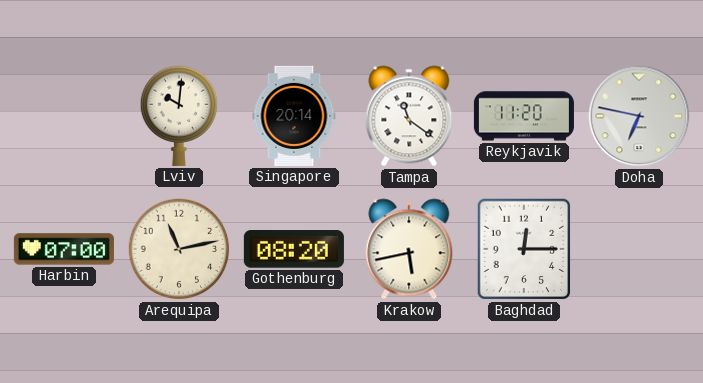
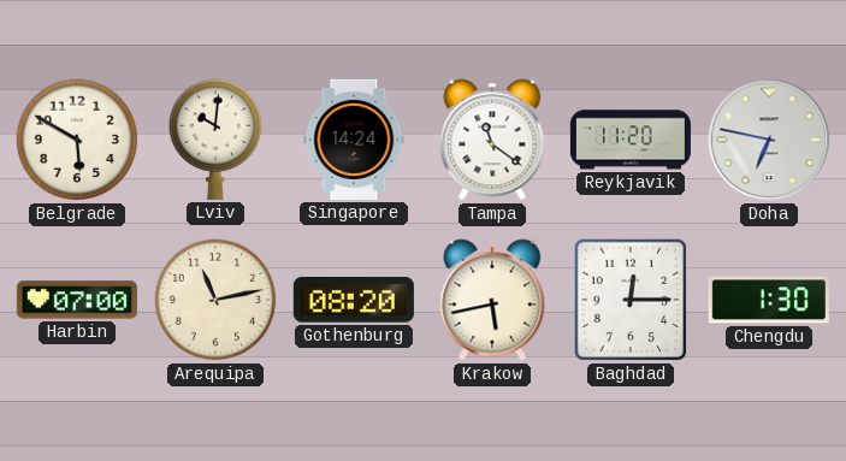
Belgrade: none -> 5:50
Singapore: 20:14 -> 14:24
Chengdu: none -> 1:30
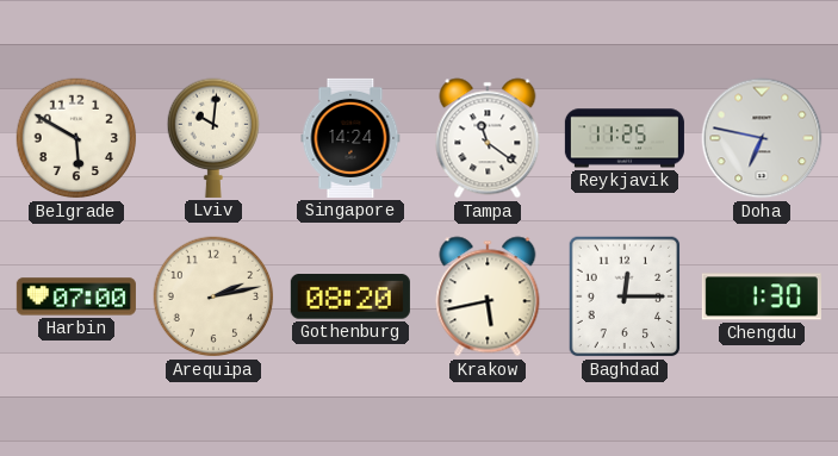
Reykjavik: 11:20 -> 11:25
Arequipa: 11:13 -> 2:13
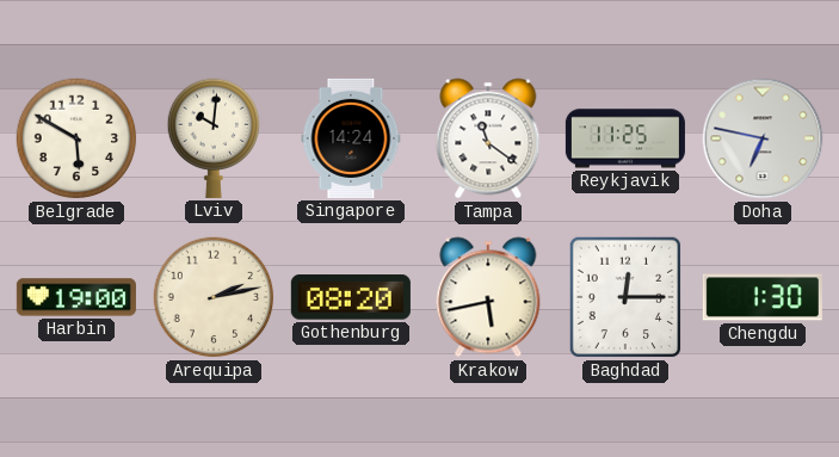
Harbin: 07:00 -> 19:00
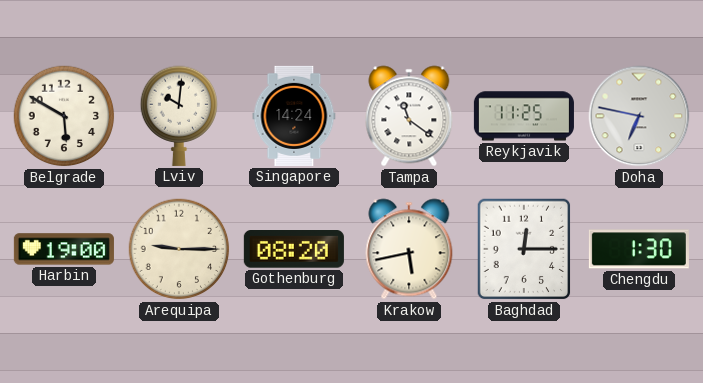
Arequipa: 2:13 -> 9:15
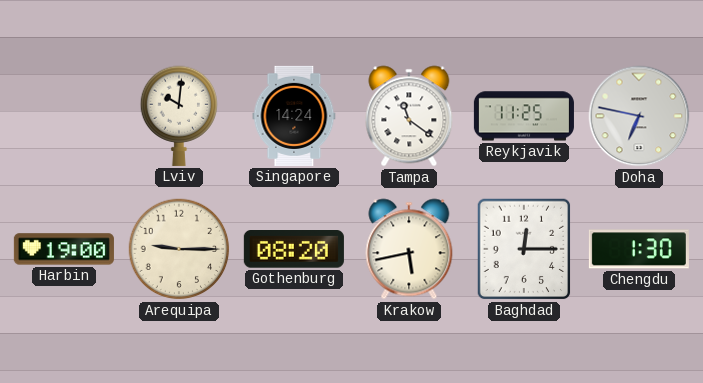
Belgrade: 5:50 -> none
